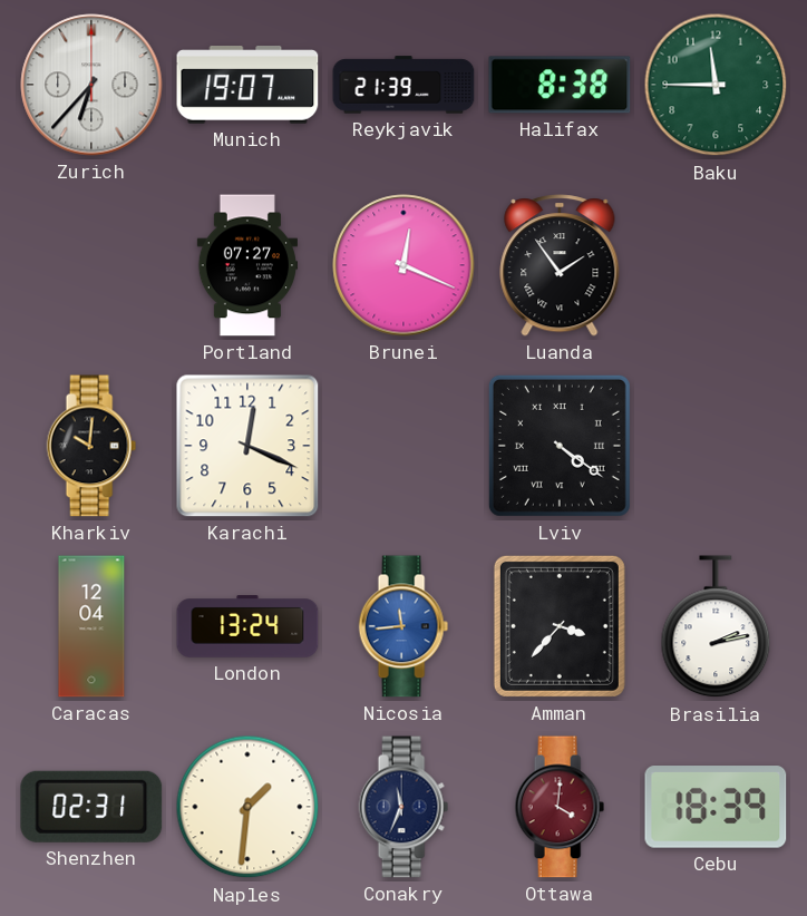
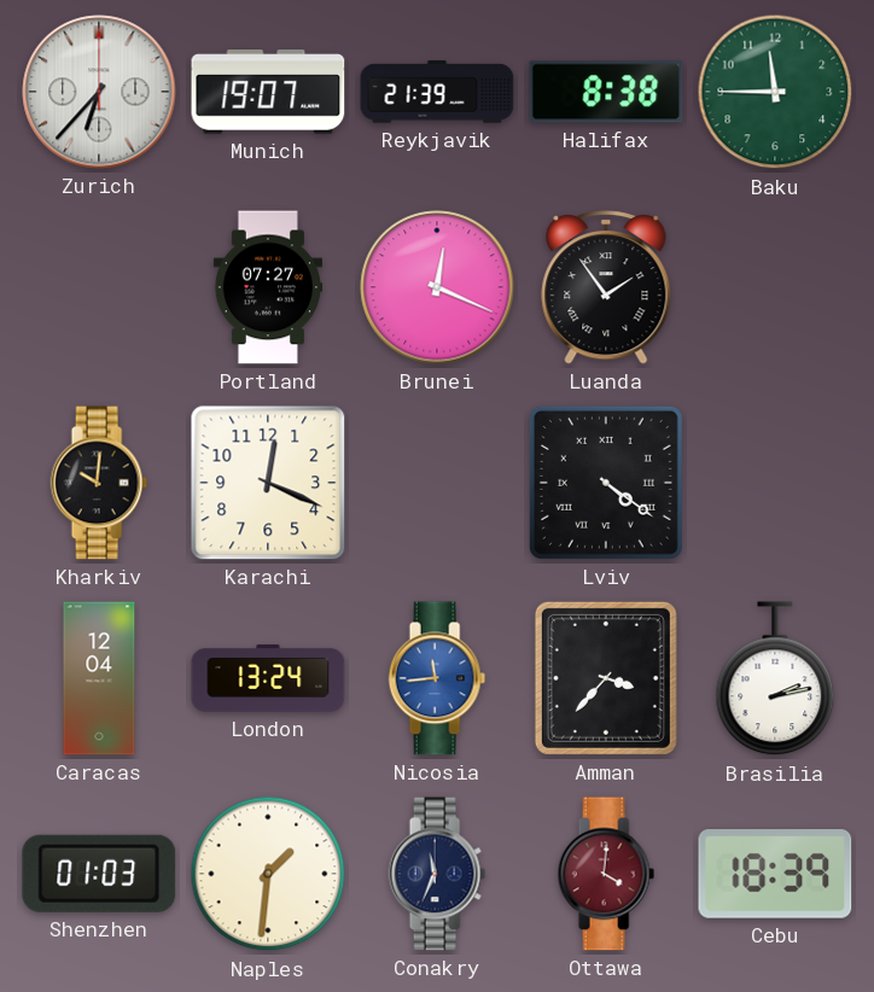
Shenzhen: 02:31 -> 01:03
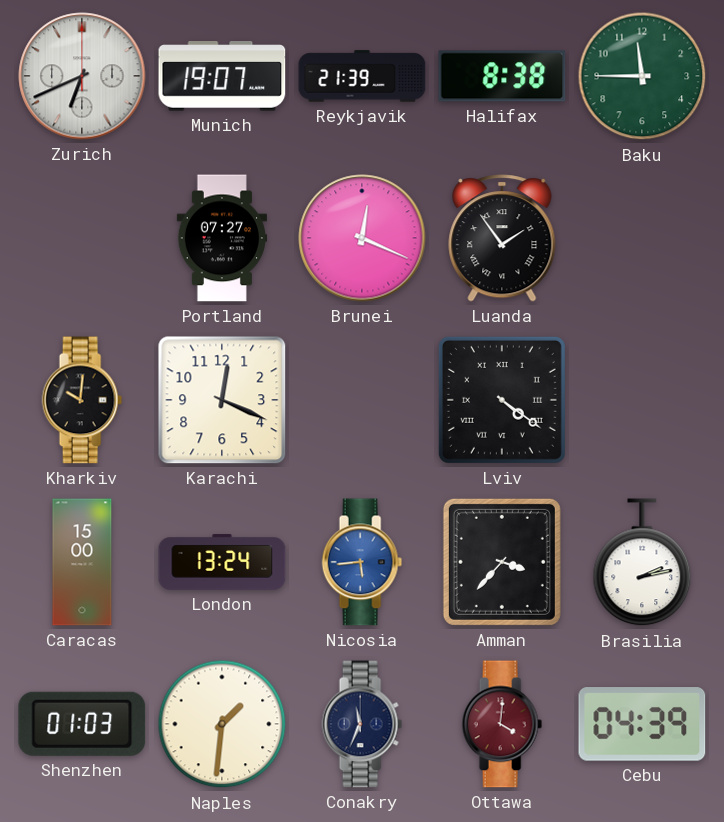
Zurich: 6:37 -> 6:41
Caracas: 12:04 -> 15:00
Nicosia: 11:44 -> 5:44
Cebu: 18:39 -> 04:39
